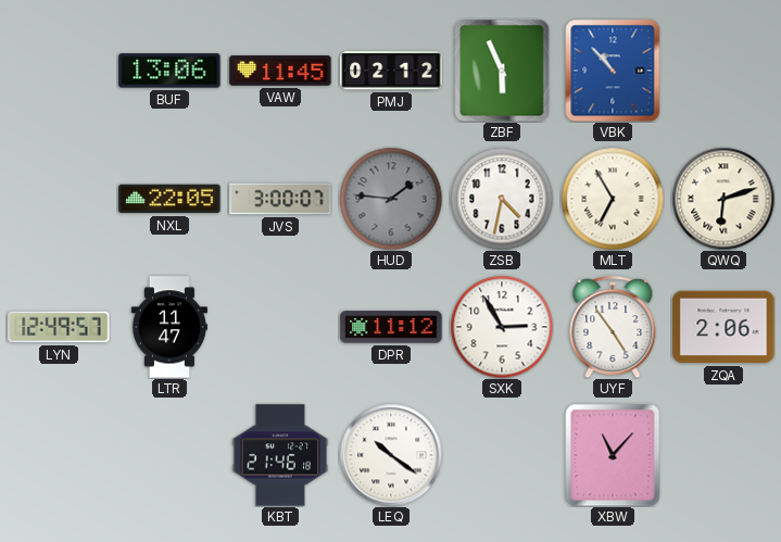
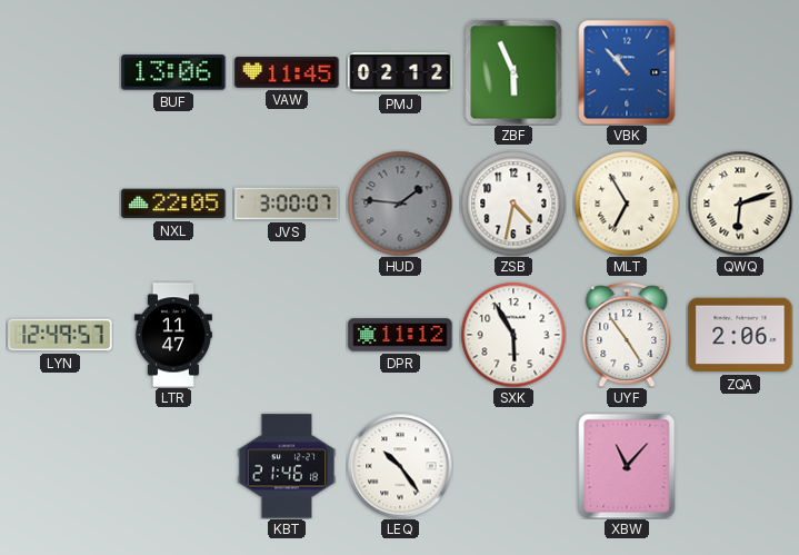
SXK: 2:55 -> 5:55
LEQ: 10:21 -> 10:24
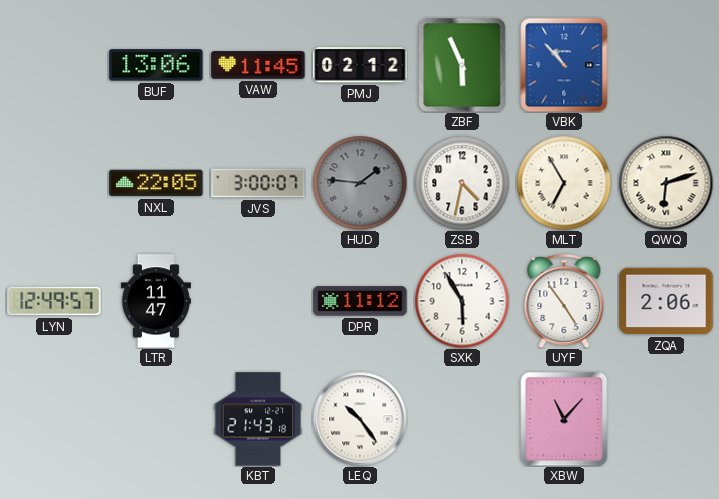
KBT: 21:46 -> 21:43
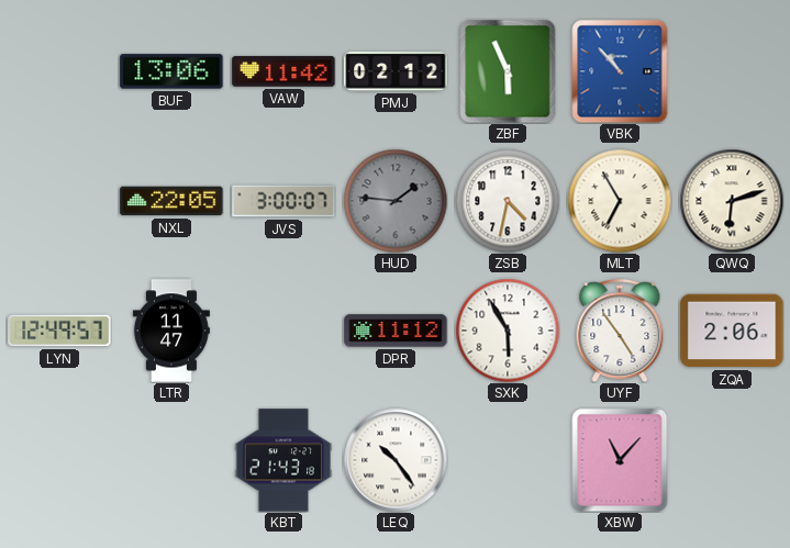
VAW: 11:45 -> 11:42
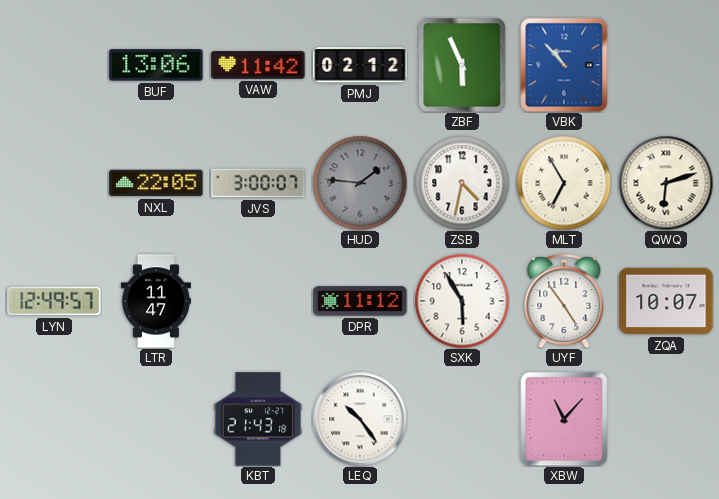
ZQA: 2:06 -> 10:07
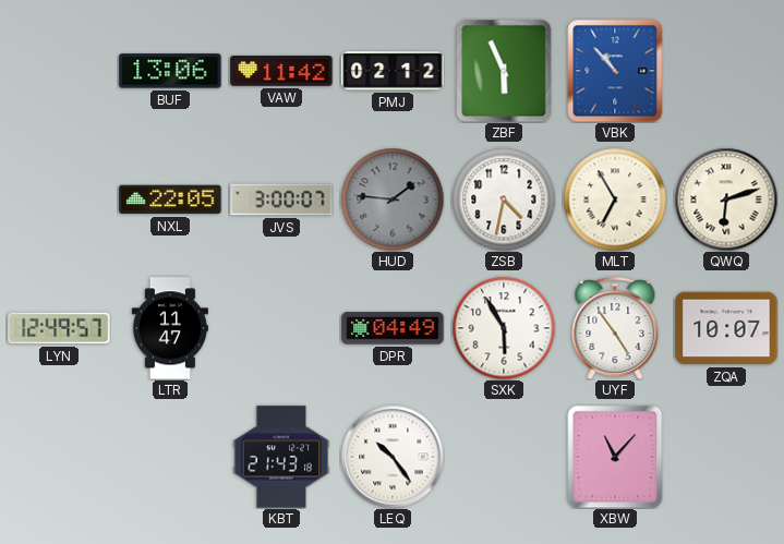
DPR: 11:12 -> 04:49
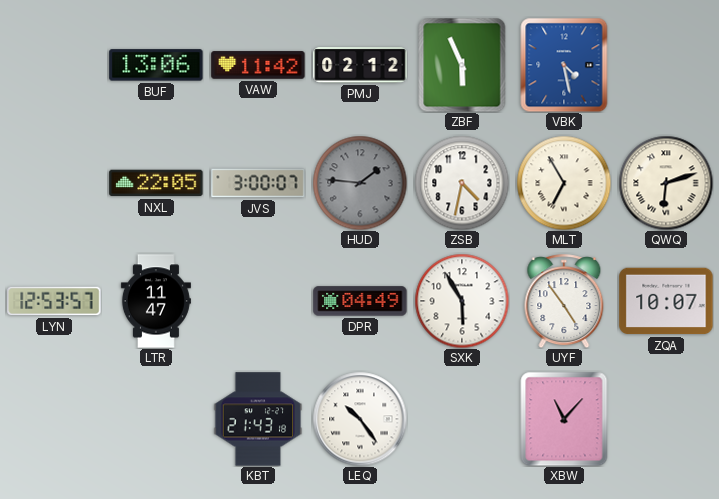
VBK: 10:53 -> 4:28
LYN: 12:49 -> 12:53
